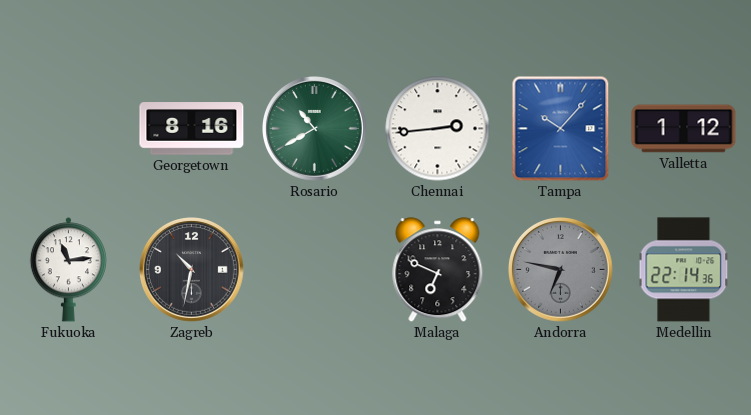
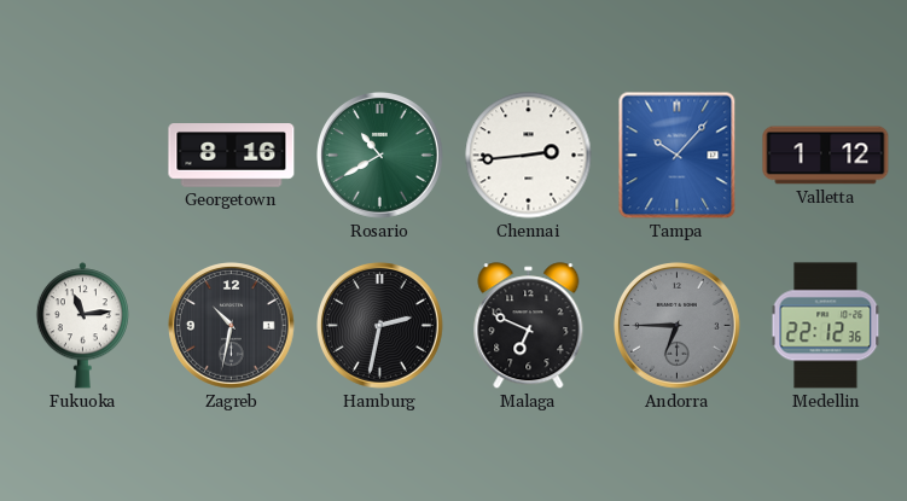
Hamburg: none -> 2:32
Andorra: 6:47 -> 6:45
Medellin: 22:14 -> 22:12
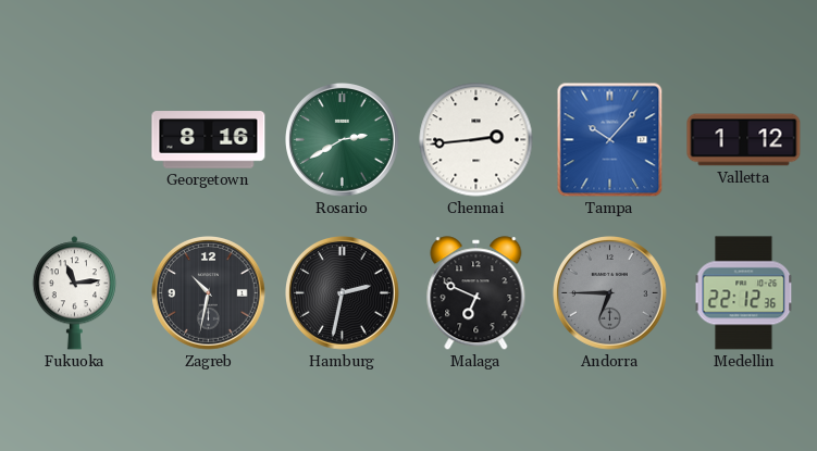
Rosario: 10:40 -> 2:40
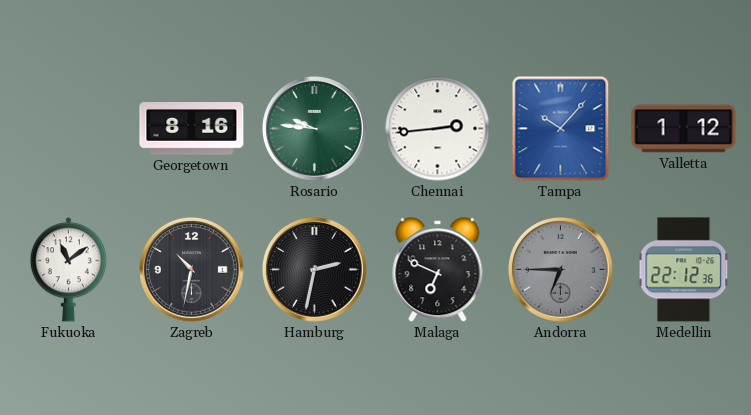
Rosario: 2:40 -> 9:46
Fukuoka: 11:14 -> 11:09
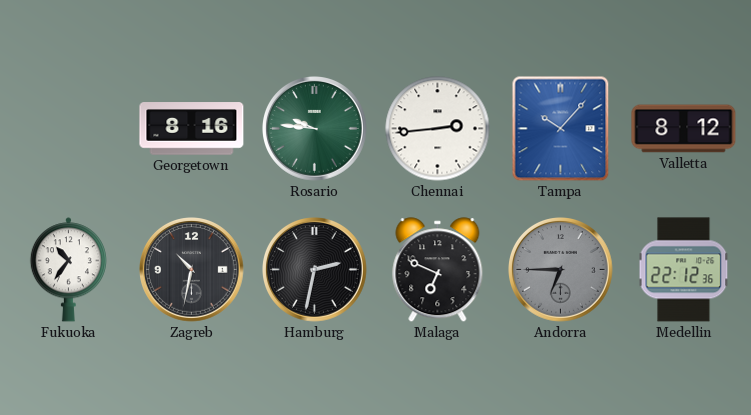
Valletta: 1:12 -> 8:12
Fukuoka: 11:09 -> 10:36
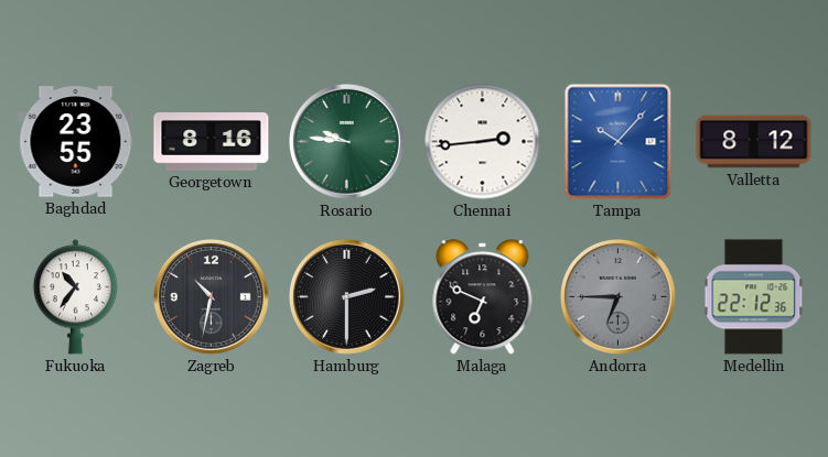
Baghdad: none -> 23:55
Hamburg: 2:32 -> 2:30
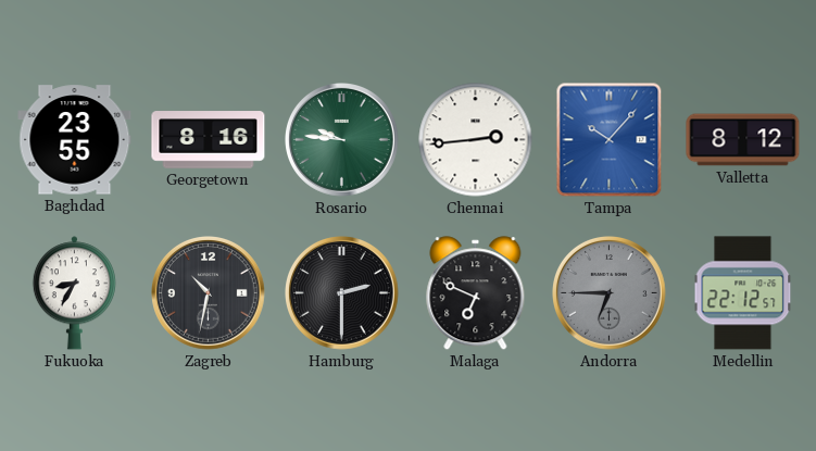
Fukuoka: 10:36 -> 8:35
Medellin: 22:12:36 -> 22:12:57
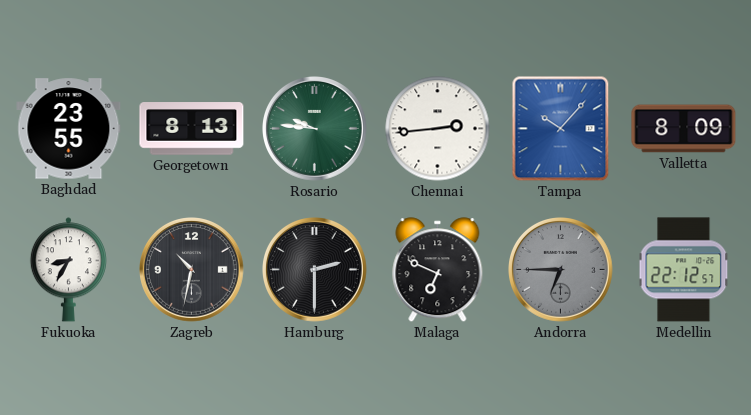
Georgetown: 8:16 -> 8:13
Valletta: 8:12 -> 8:09
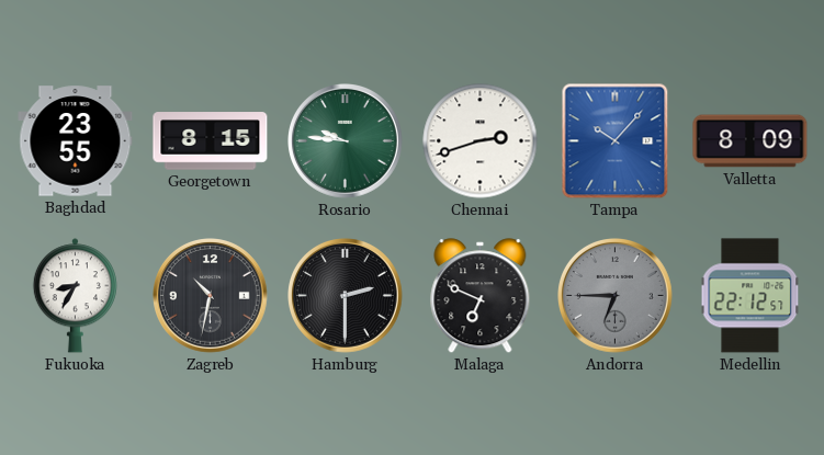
Georgetown: 8:13 -> 8:15
Chennai: 2:44 -> 2:42
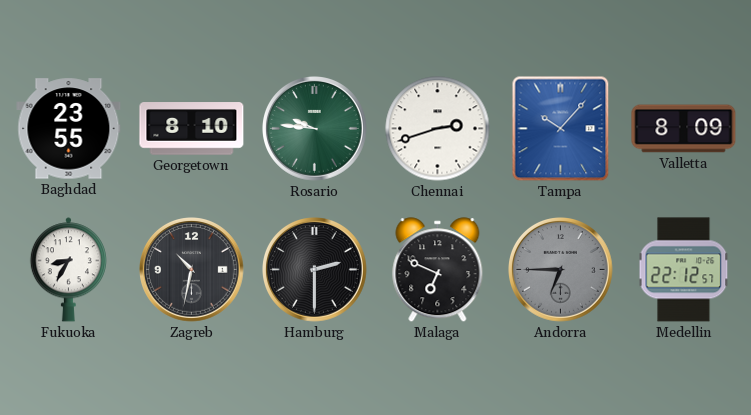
Georgetown: 8:15 -> 8:10
